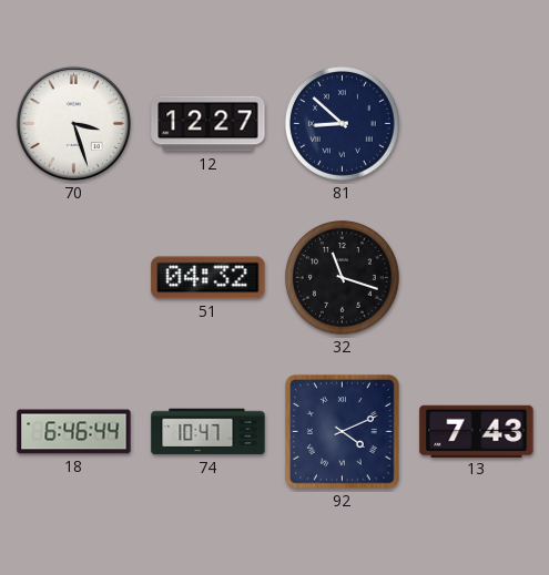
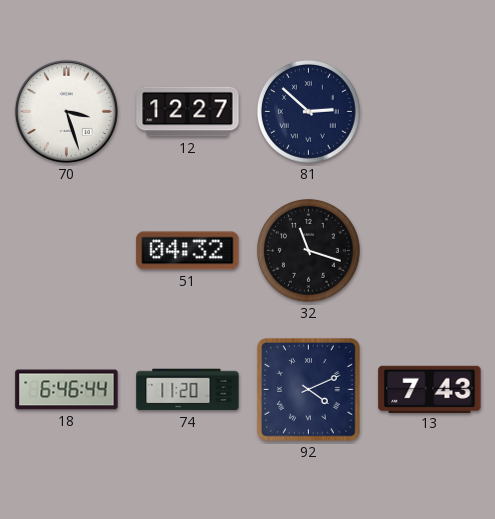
81: 8:52 -> 2:52
74: 10:47 -> 11:20
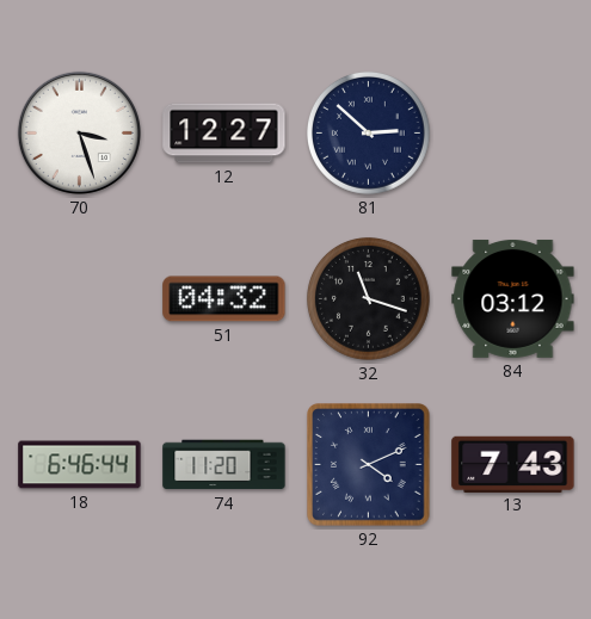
84: none -> 03:12
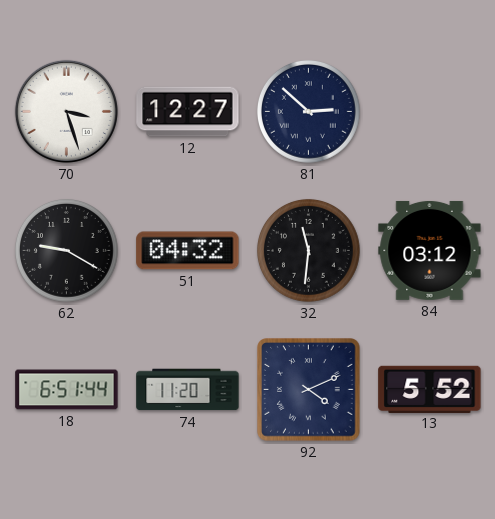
62: none -> 9:20
32: 11:18 -> 11:31
18: 6:46 -> 6:51
13: 7:43 -> 5:52
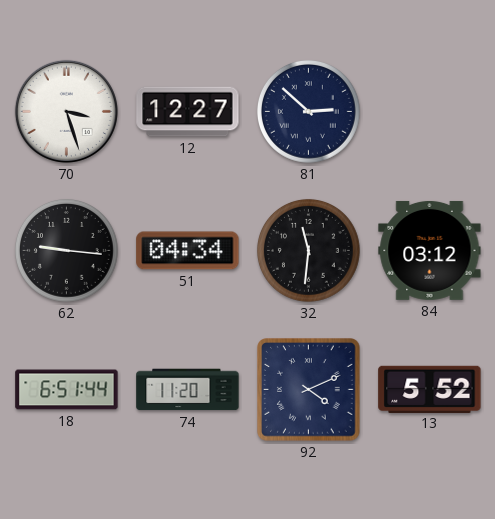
62: 9:20 -> 9:16
51: 04:32 -> 04:34
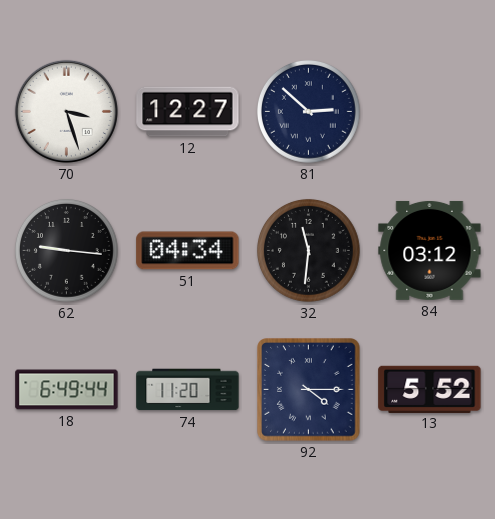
18: 6:51 -> 6:49
92: 4:11 -> 4:15
